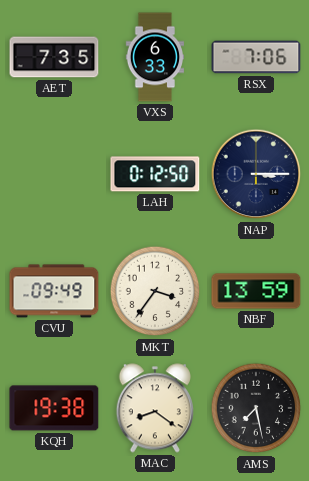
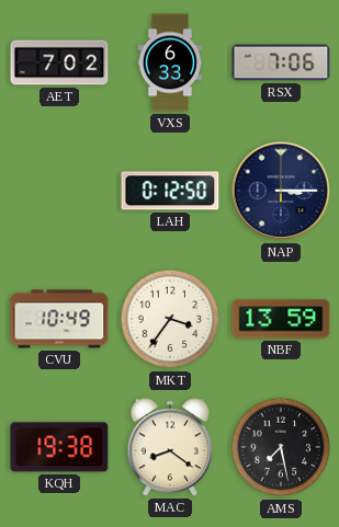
AET: 7:35 -> 7:02
CVU: 09:49 -> 10:49
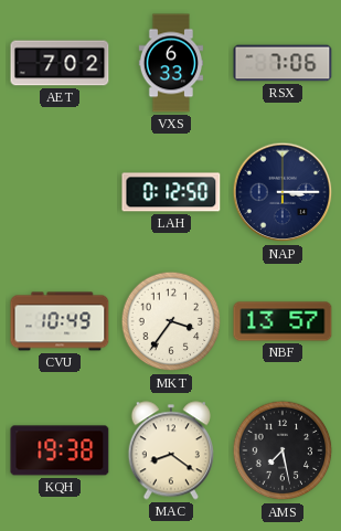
NBF: 13:59 -> 13:57
